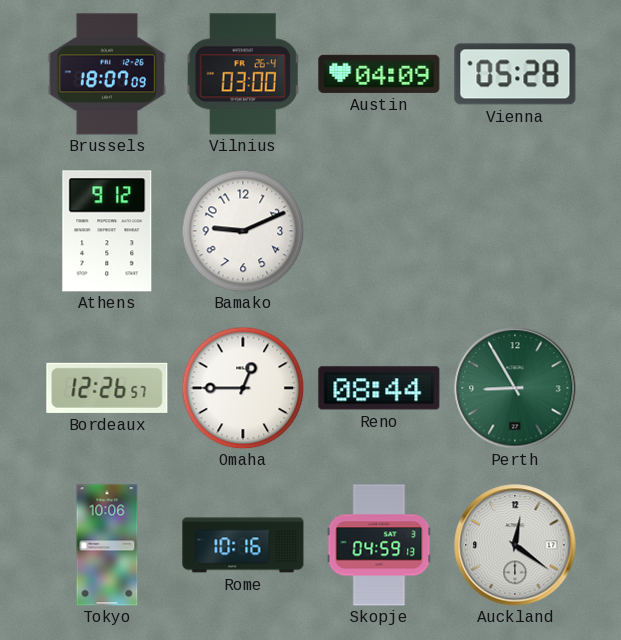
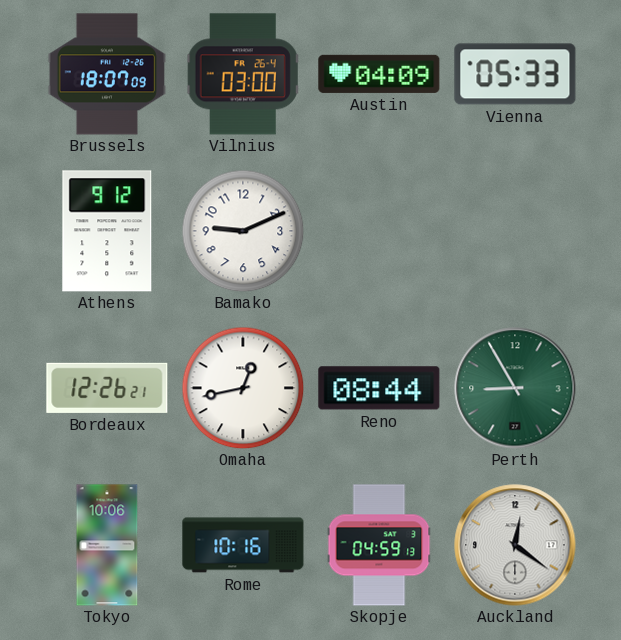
Vienna: 05:28 -> 05:33
Bordeaux: 12:26:57 -> 12:26:21
Omaha: 12:45 -> 12:43
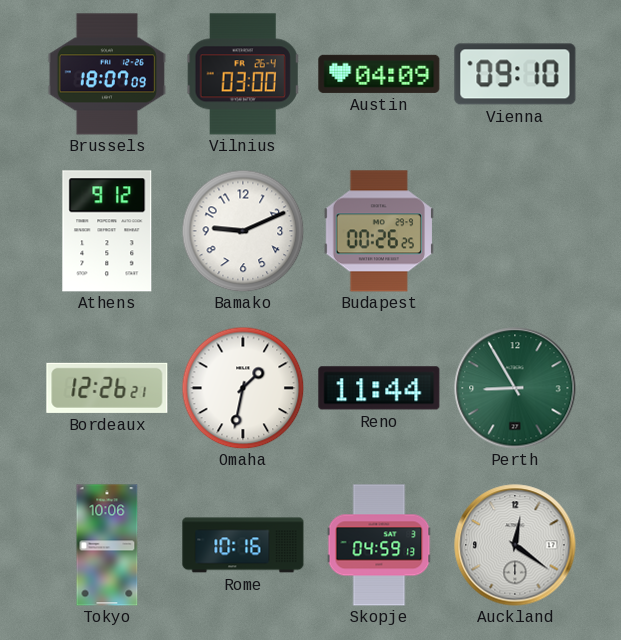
Vienna: 05:33 -> 09:10
Budapest: none -> 00:26
Omaha: 12:43 -> 1:32
Reno: 08:44 -> 11:44
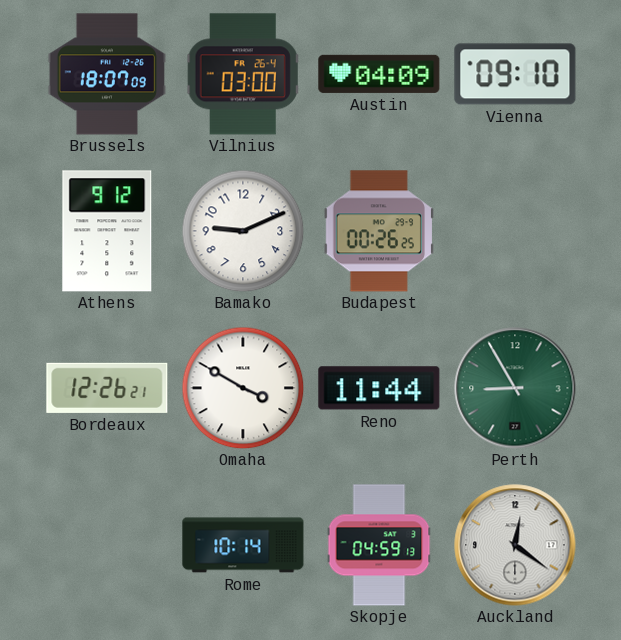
Omaha: 1:32 -> 3:50
Tokyo: 10:06 -> none
Rome: 10:16 -> 10:14
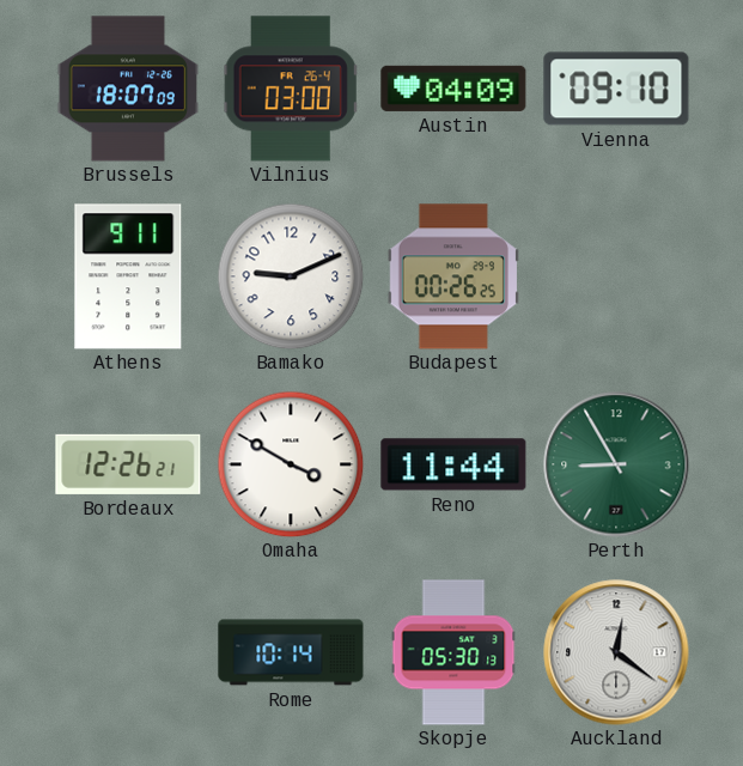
Athens: 9:12 -> 9:11
Skopje: 04:59 -> 05:30
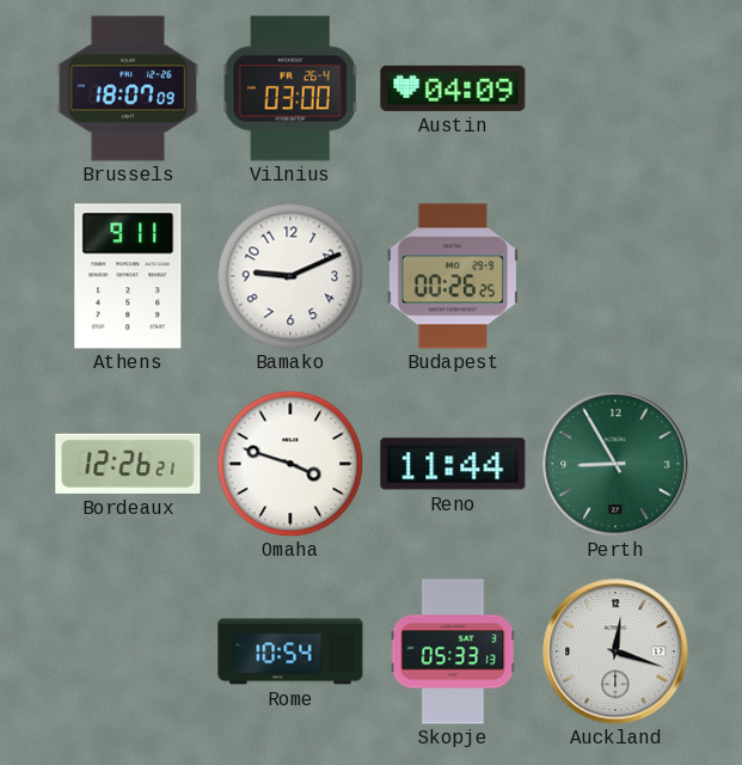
Vienna: 09:10 -> none
Omaha: 3:50 -> 3:48
Rome: 10:14 -> 10:54
Skopje: 05:30 -> 05:33
Auckland: 12:21 -> 12:18
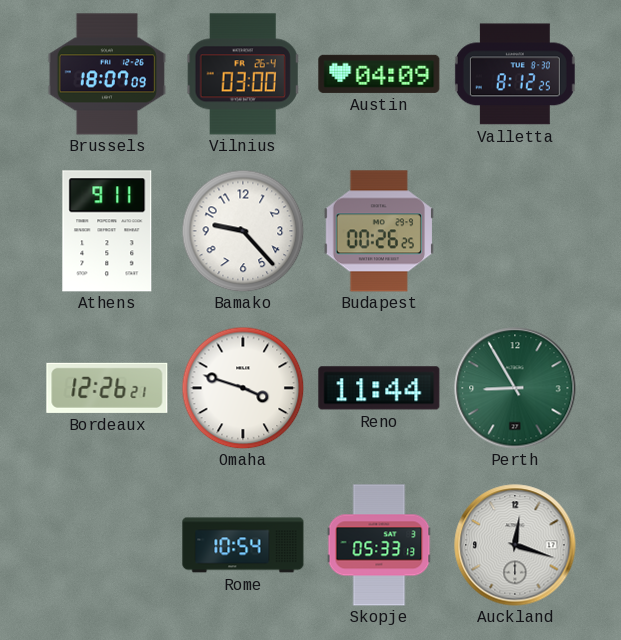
Valletta: none -> 8:12
Bamako: 9:11 -> 9:23
